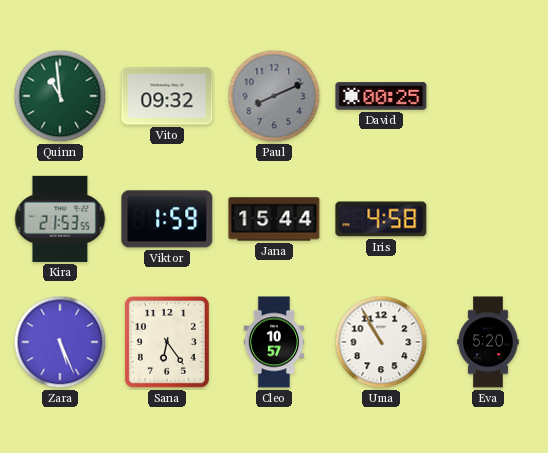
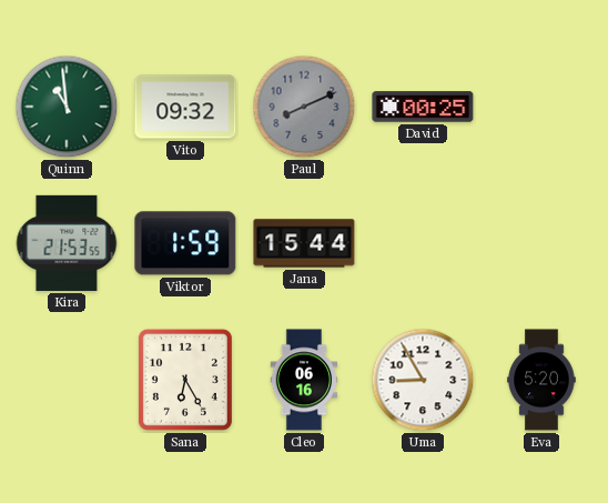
Iris: 4:58 -> none
Zara: 5:26 -> none
Sana: 6:24 -> 6:25
Cleo: 10:57 -> 06:16
Uma: 10:55 -> 8:55
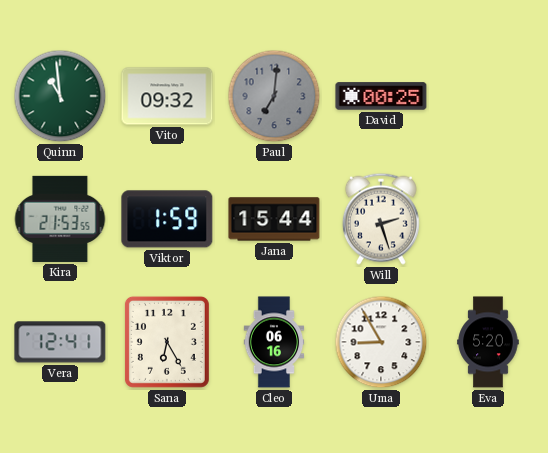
Paul: 8:11 -> 7:01
Will: none -> 2:27
Vera: none -> 12:41
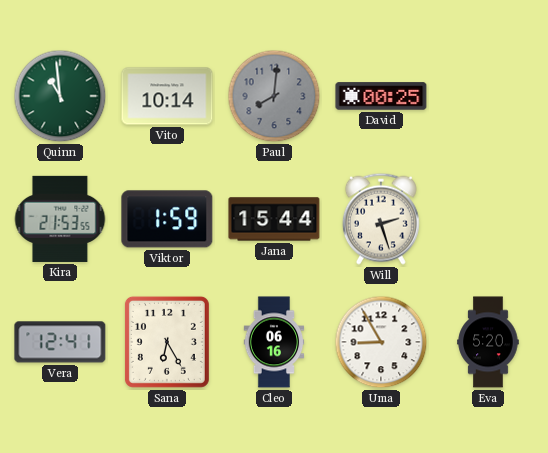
Vito: 09:32 -> 10:14
Paul: 7:01 -> 8:01
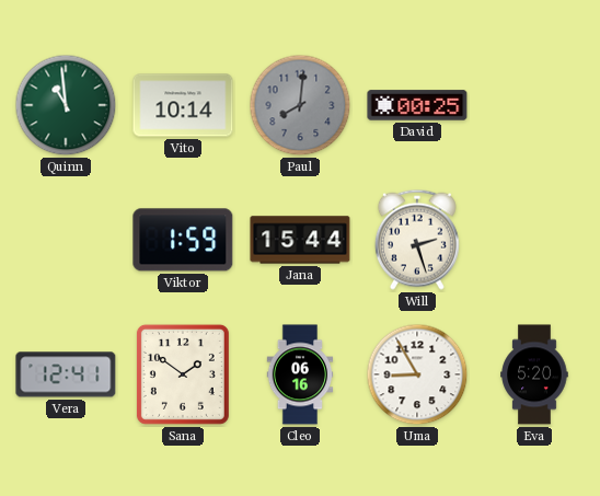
Kira: 21:53 -> none
Sana: 6:25 -> 1:51
